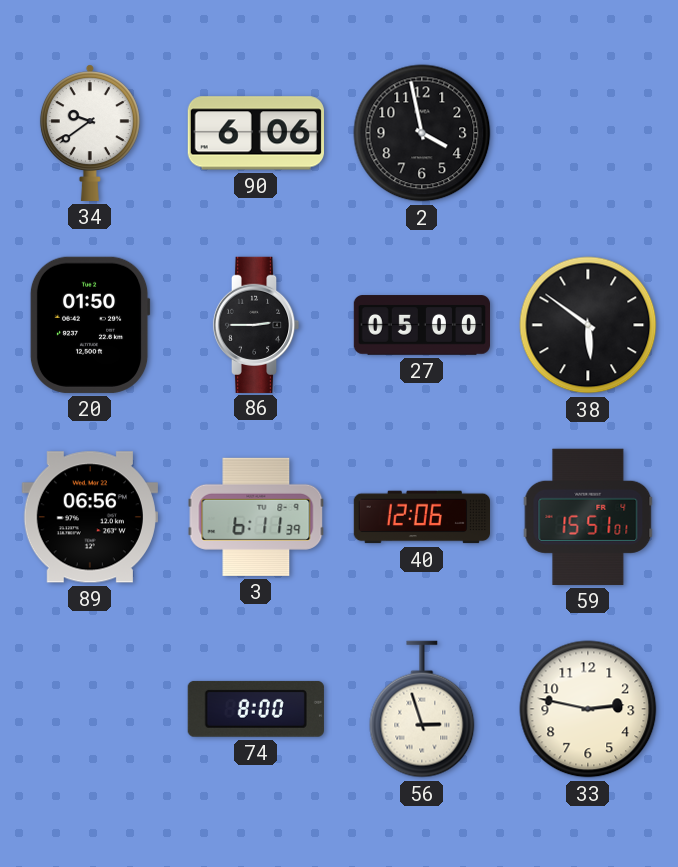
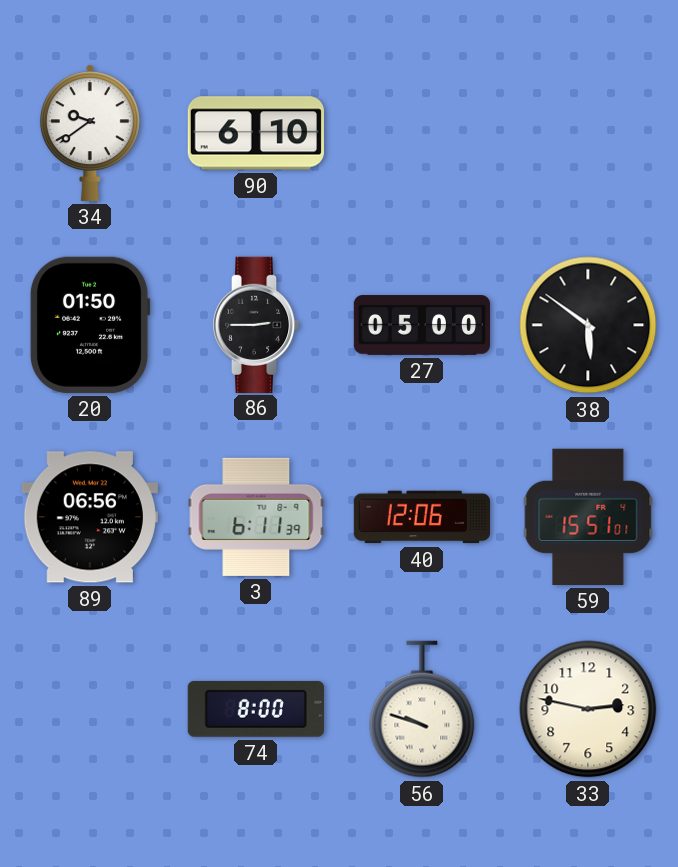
90: 6:06 -> 6:10
2: 3:58 -> none
56: 2:57 -> 9:48
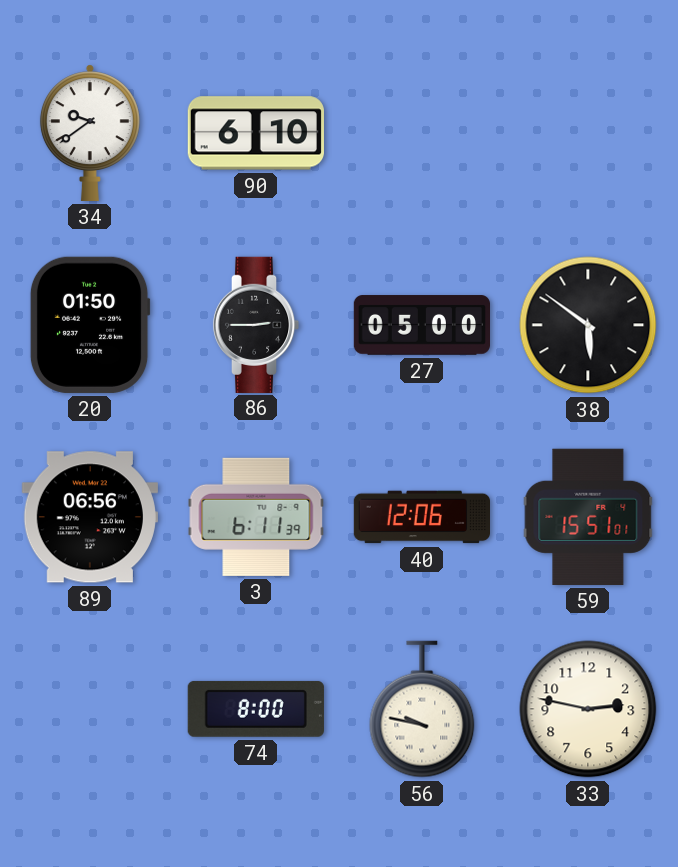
56: 9:48 -> 9:47
